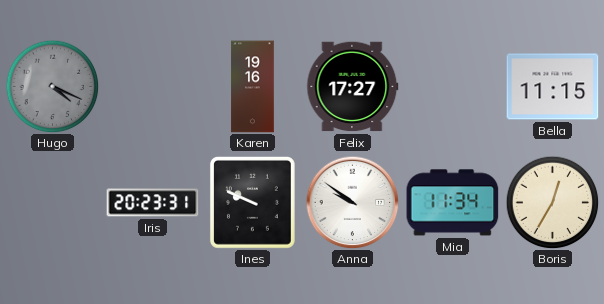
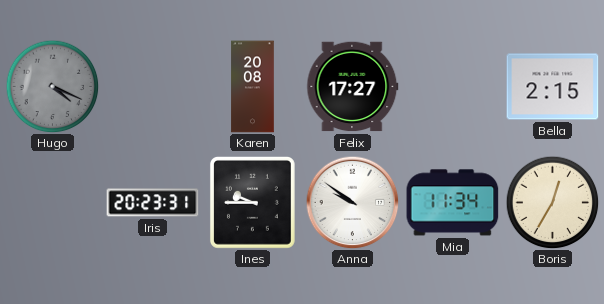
Karen: 19:16 -> 20:08
Bella: 11:15 -> 2:15
Ines: 9:49 -> 9:45
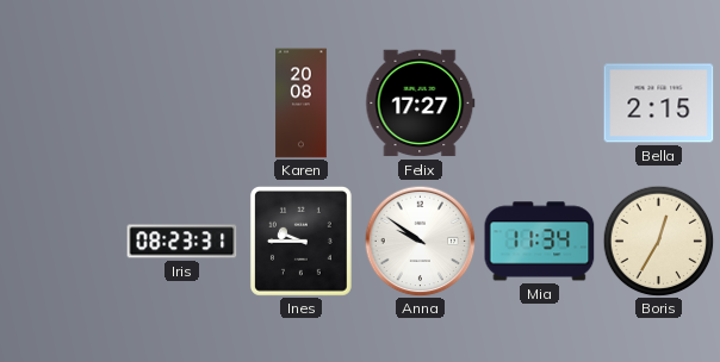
Hugo: 4:19 -> none
Iris: 20:23 -> 08:23
